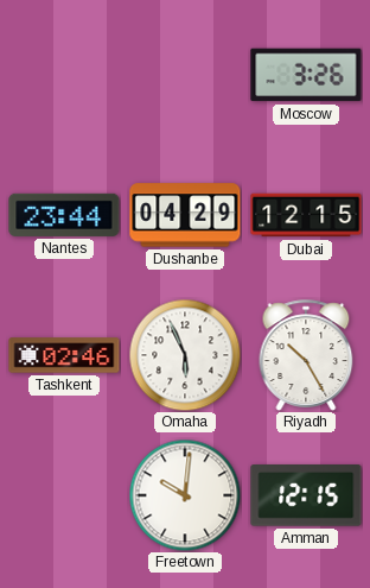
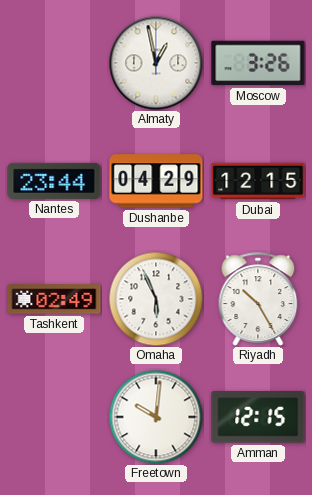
Almaty: none -> 12:58
Tashkent: 02:46 -> 02:49
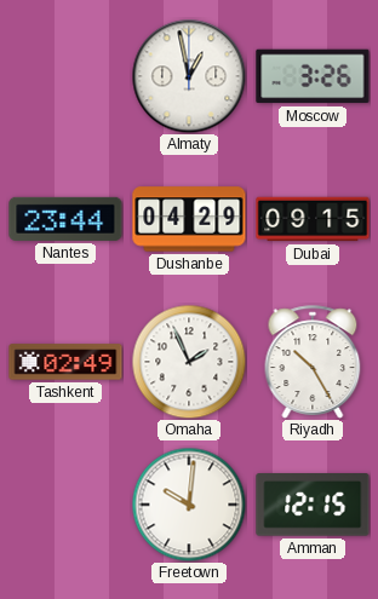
Dubai: 12:15 -> 09:15
Omaha: 5:56 -> 1:56
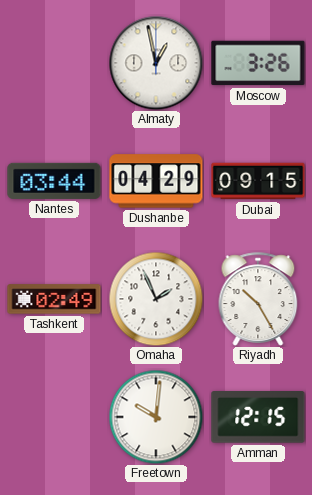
Nantes: 23:44 -> 03:44
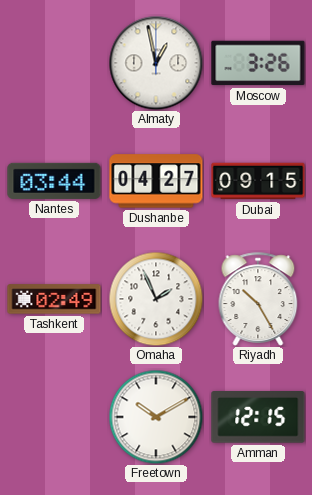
Dushanbe: 04:29 -> 04:27
Freetown: 10:01 -> 10:10
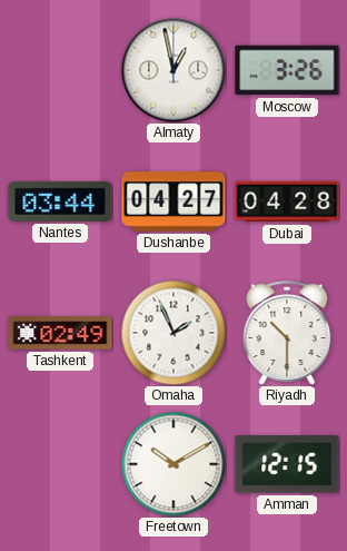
Dubai: 09:15 -> 04:28
Riyadh: 10:25 -> 10:30
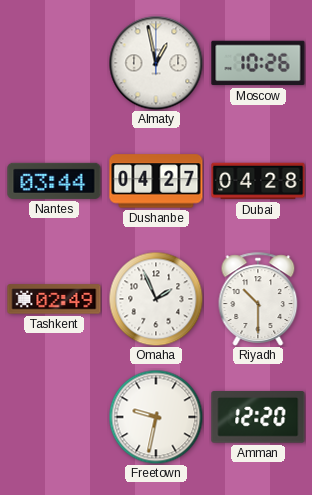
Moscow: 3:26 -> 10:26
Freetown: 10:10 -> 9:32
Amman: 12:15 -> 12:20
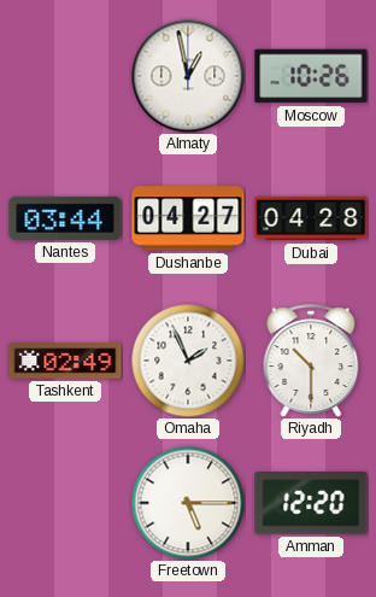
Freetown: 9:32 -> 5:15
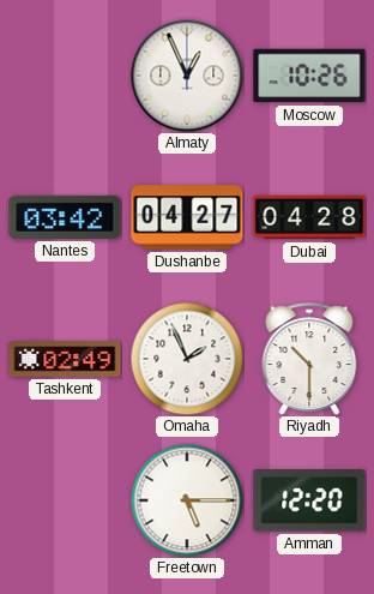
Almaty: 12:58 -> 12:56
Nantes: 03:44 -> 03:42
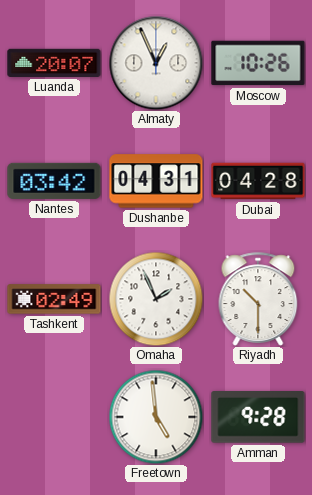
Luanda: none -> 20:07
Dushanbe: 04:27 -> 04:31
Freetown: 5:15 -> 4:59
Amman: 12:20 -> 9:28
